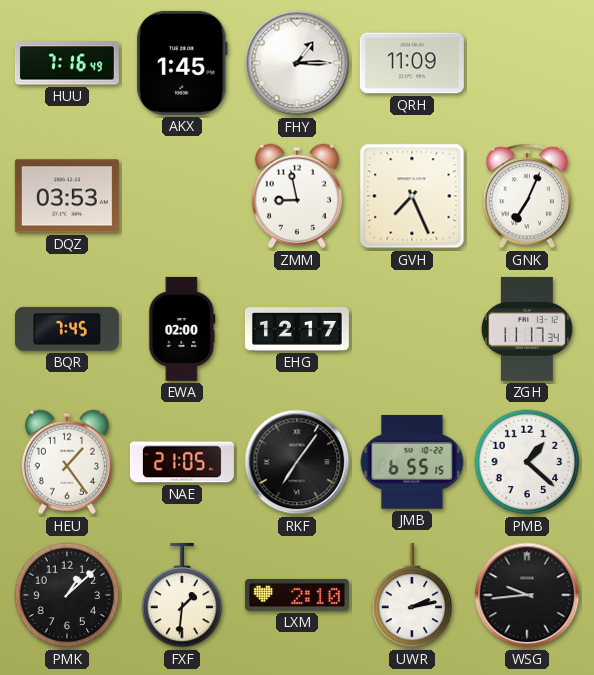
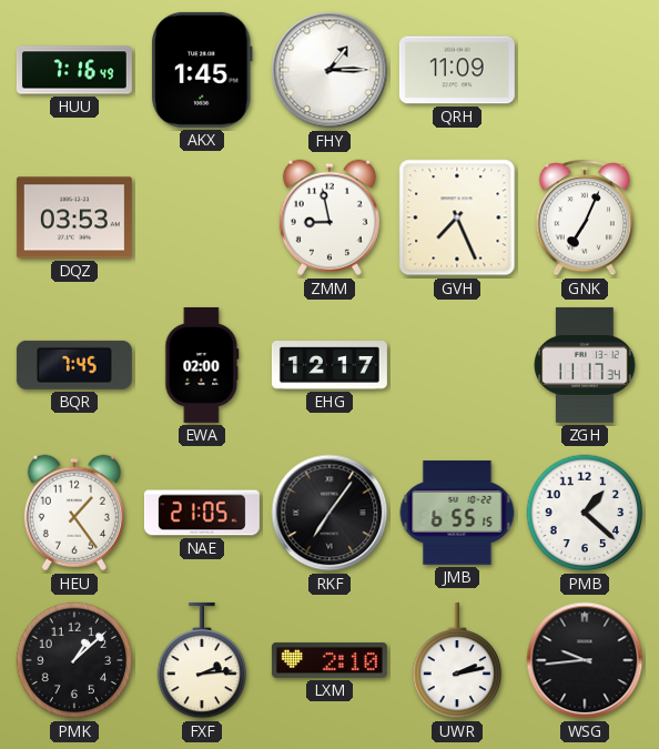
FXF: 1:31 -> 2:14
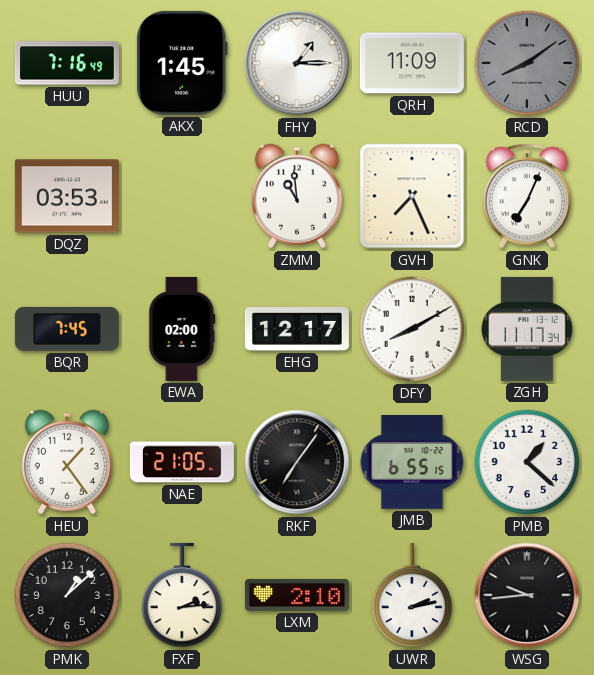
RCD: none -> 8:09
ZMM: 8:58 -> 10:59
DFY: none -> 8:10
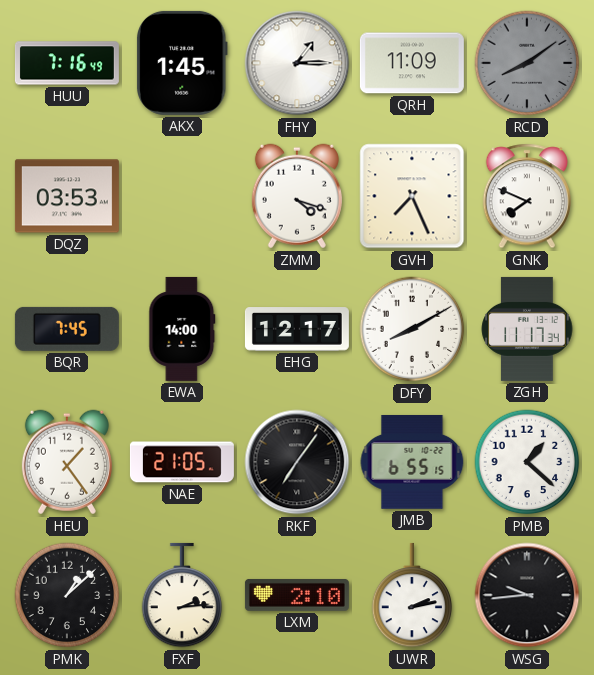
ZMM: 10:59 -> 4:18
GNK: 7:04 -> 7:49
EWA: 02:00 -> 14:00
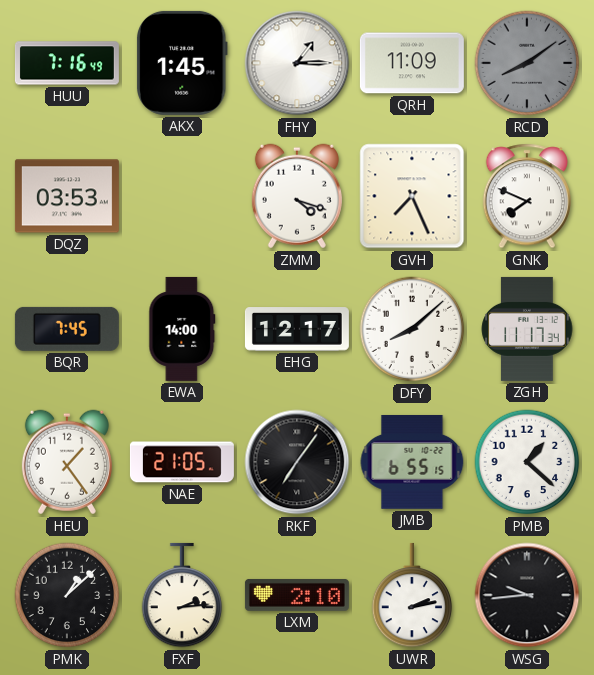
DFY: 8:10 -> 8:08
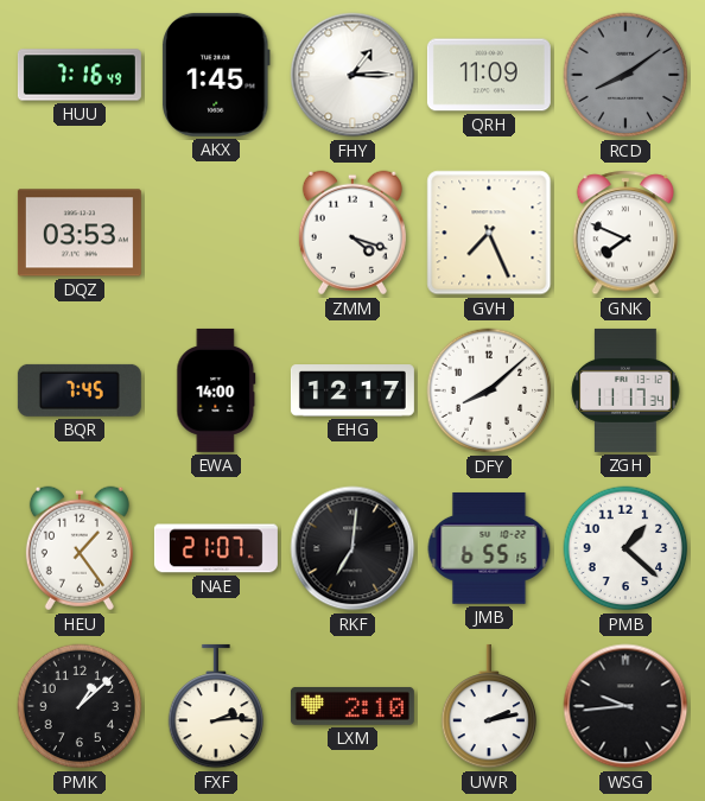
NAE: 21:05 -> 21:07
RKF: 7:06 -> 7:01
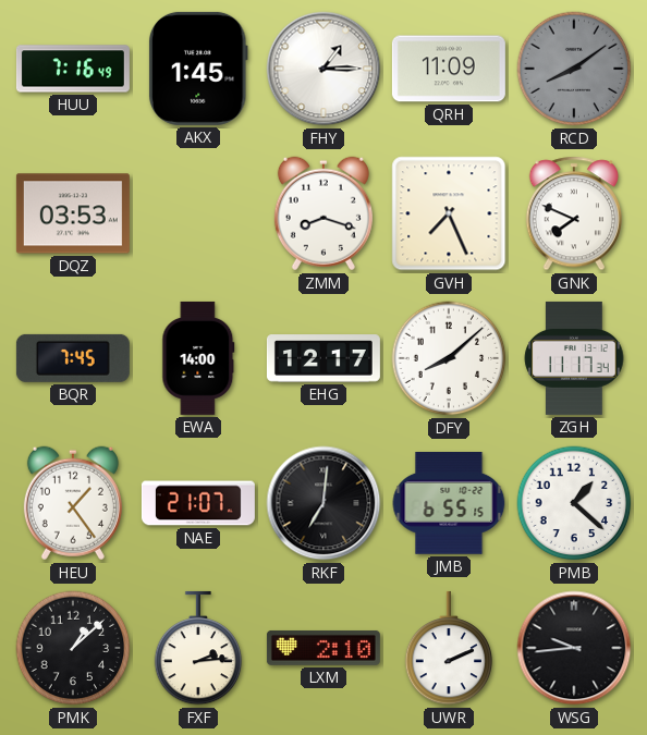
ZMM: 4:18 -> 8:18
UWR: 2:13 -> 2:11
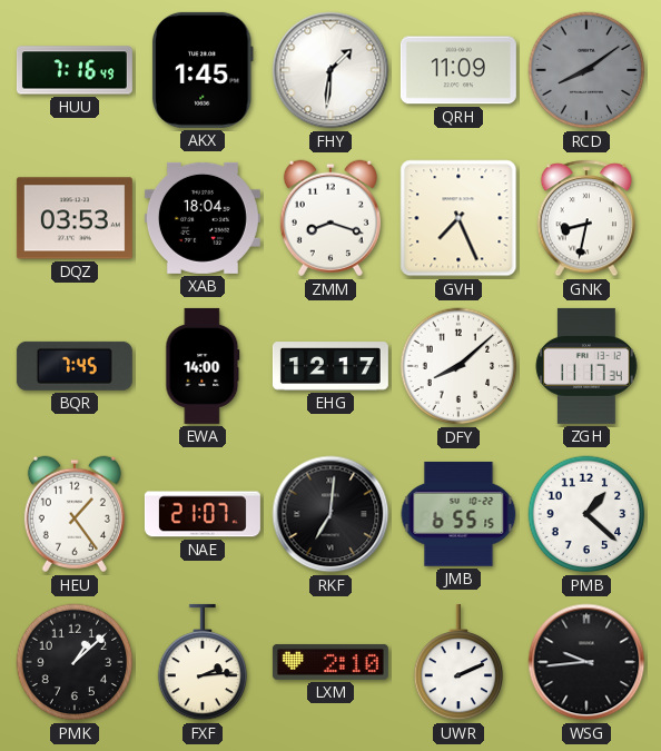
FHY: 1:15 -> 1:31
XAB: none -> 18:04
GNK: 7:49 -> 8:32
